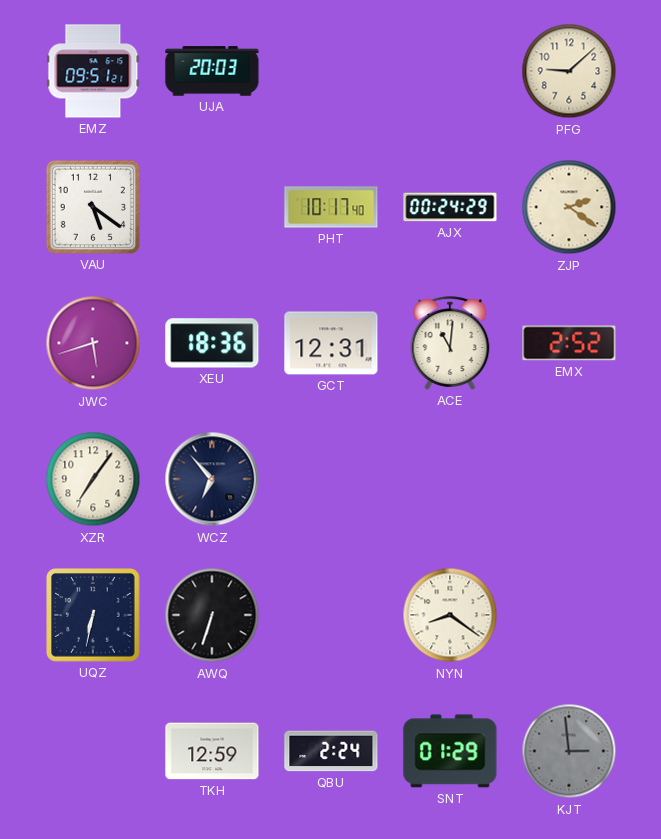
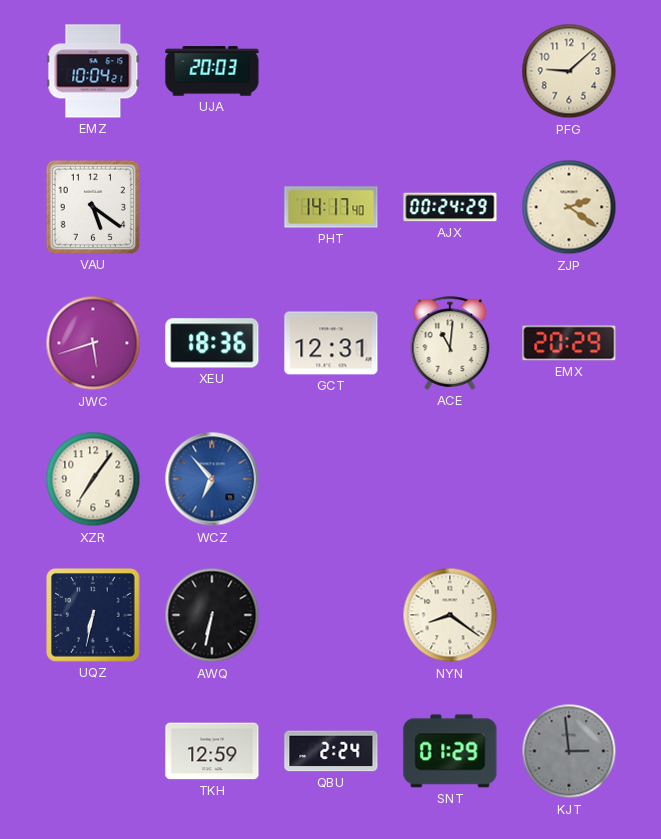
EMZ: 09:51 -> 10:04
PHT: 10:17 -> 14:17
EMX: 2:52 -> 20:29
WCZ dial: navy -> blue
AWQ: 6:33 -> 6:32
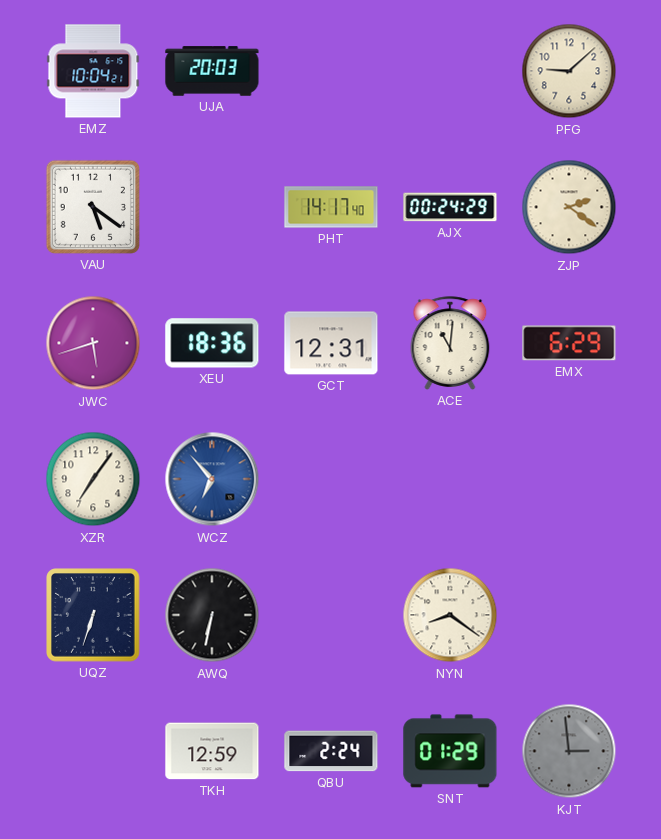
EMX: 20:29 -> 6:29
UQZ: 6:32 -> 6:33
